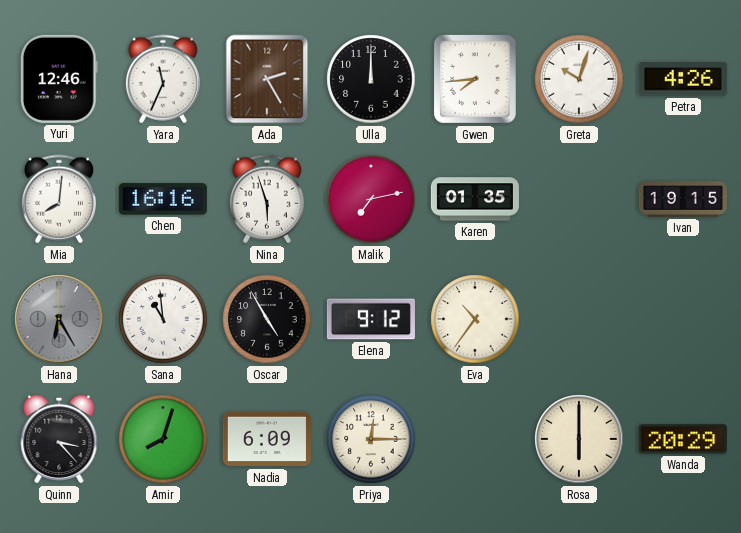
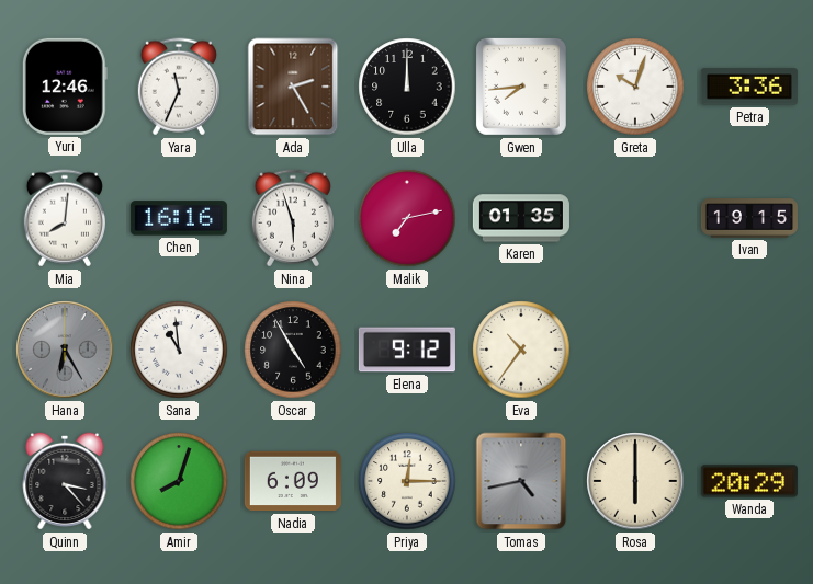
Petra: 4:26 -> 3:36
Tomas: none -> 4:43
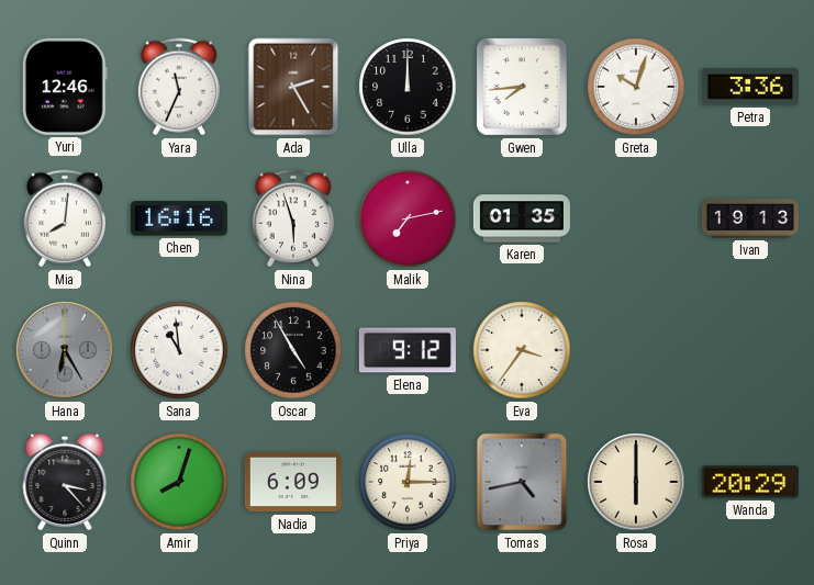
Ivan: 19:15 -> 19:13
Eva: 10:36 -> 3:36
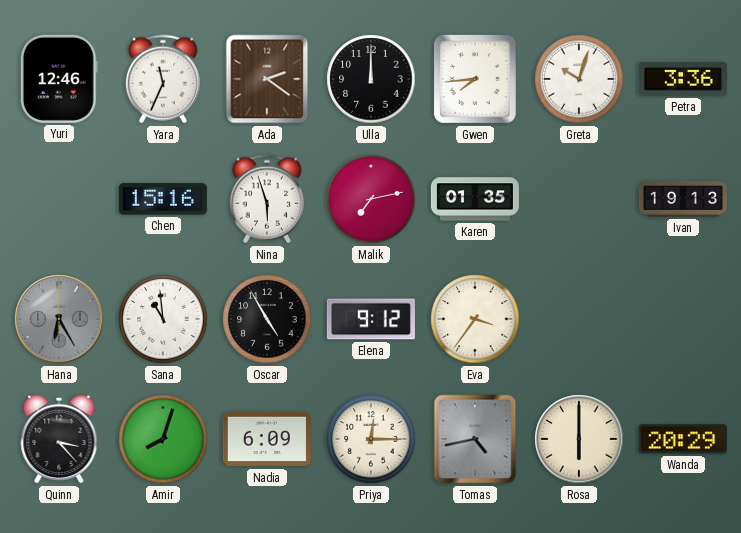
Ada: 2:25 -> 2:21
Mia: 8:01 -> none
Chen: 16:16 -> 15:16
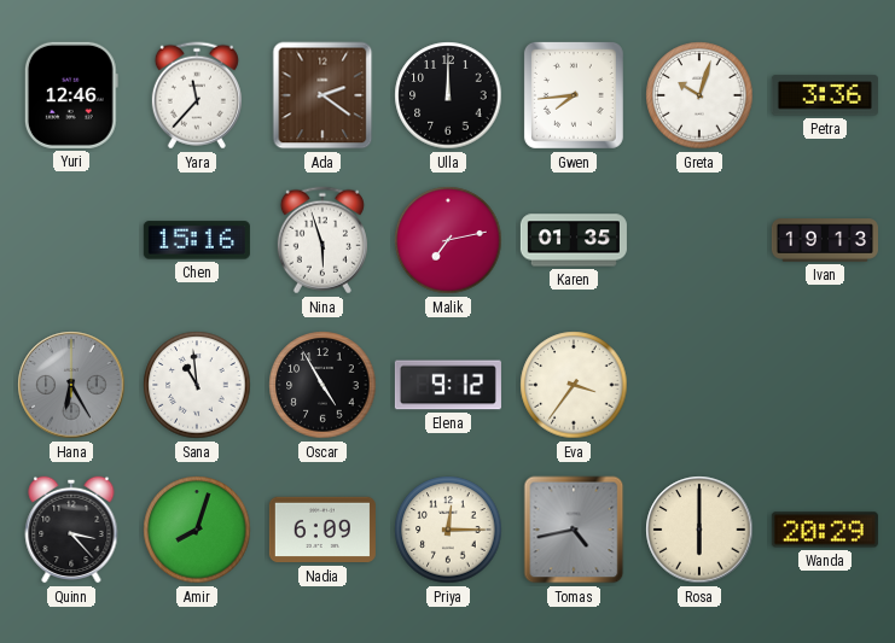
Yara: 11:34 -> 11:37
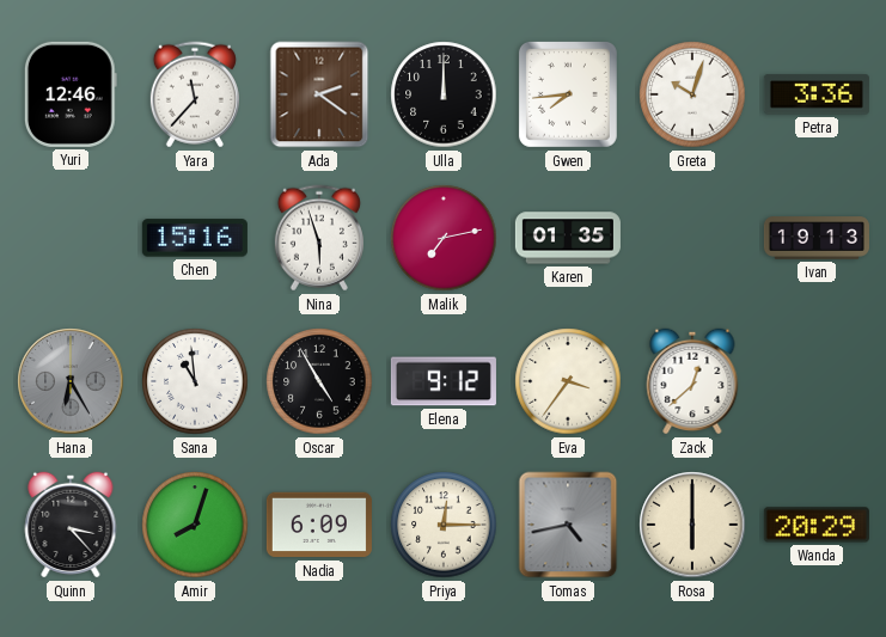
Zack: none -> 12:38
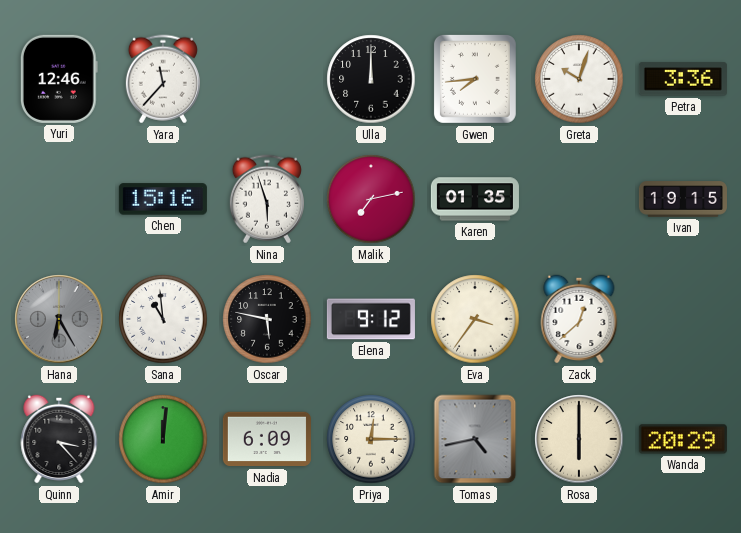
Ada: 2:21 -> none
Ivan: 19:13 -> 19:15
Oscar: 4:55 -> 5:47
Amir: 8:03 -> 12:01
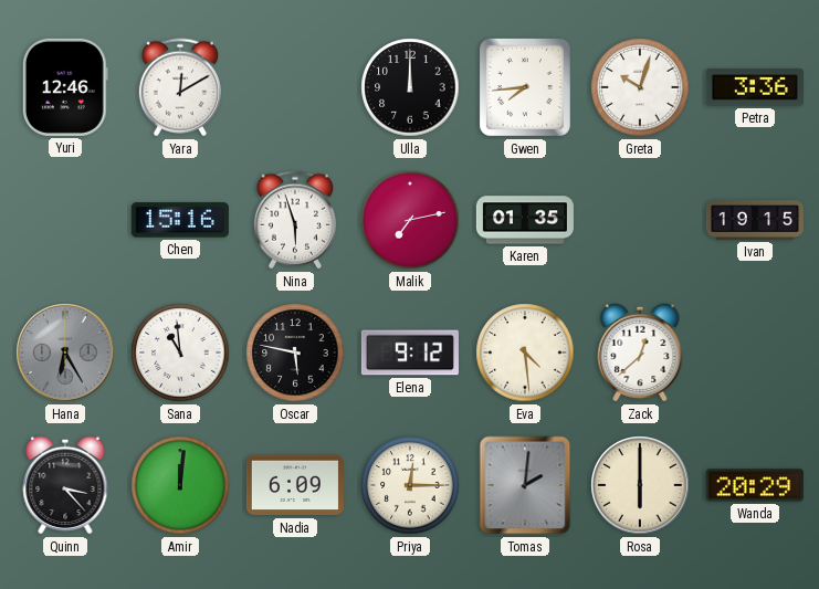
Yara: 11:37 -> 12:10
Eva: 3:36 -> 4:29
Tomas: 4:43 -> 2:01
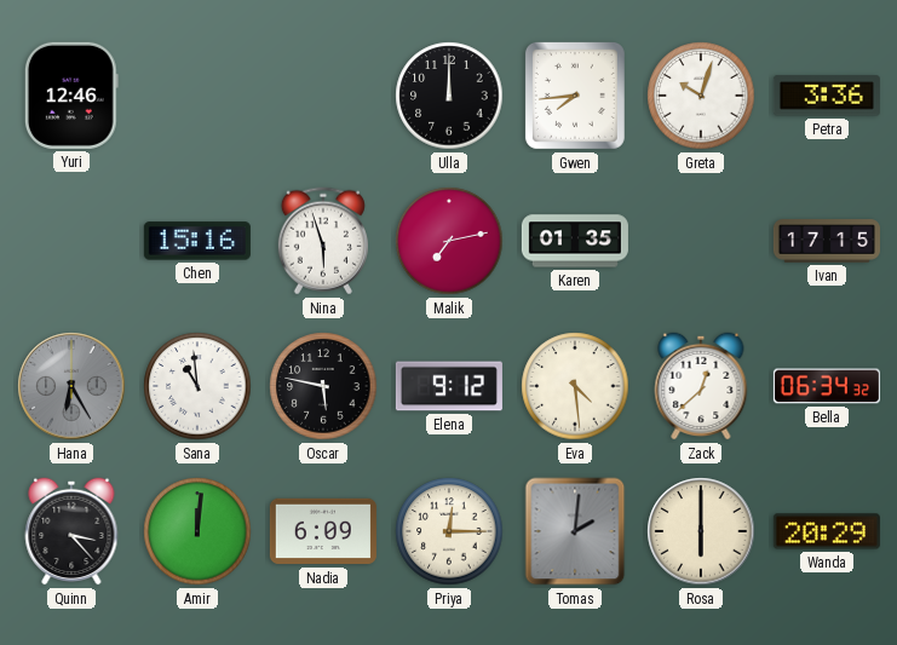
Yara: 12:10 -> none
Ivan: 19:15 -> 17:15
Bella: none -> 06:34
